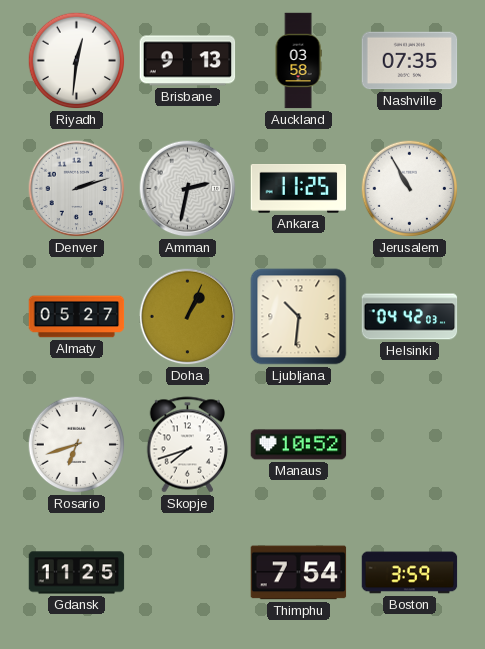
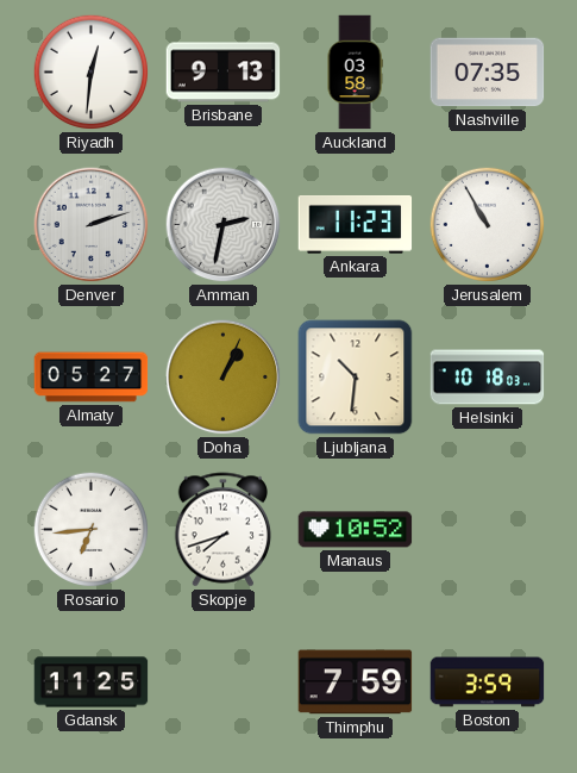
Ankara: 11:25 -> 11:23
Helsinki: 04:42 -> 10:18
Rosario: 6:42 -> 6:44
Thimphu: 7:54 -> 7:59
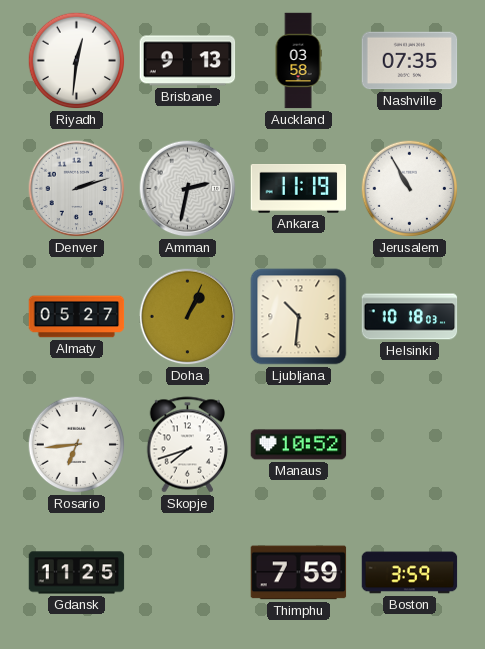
Ankara: 11:23 -> 11:19
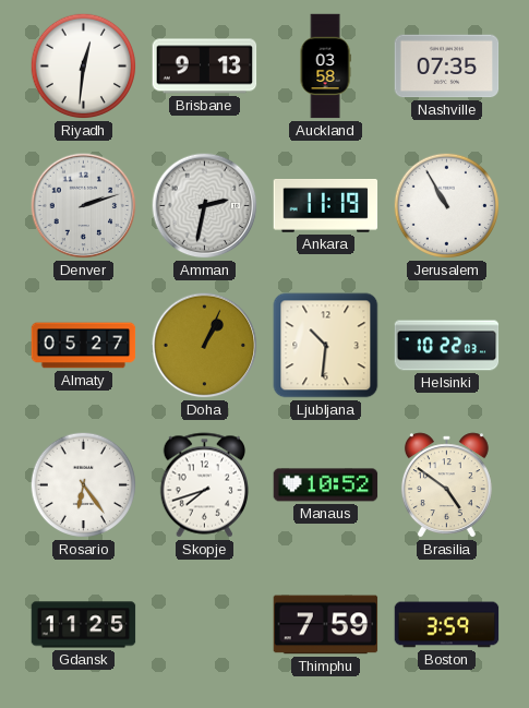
Helsinki: 10:18 -> 10:22
Rosario: 6:44 -> 6:24
Brasilia: none -> 4:51
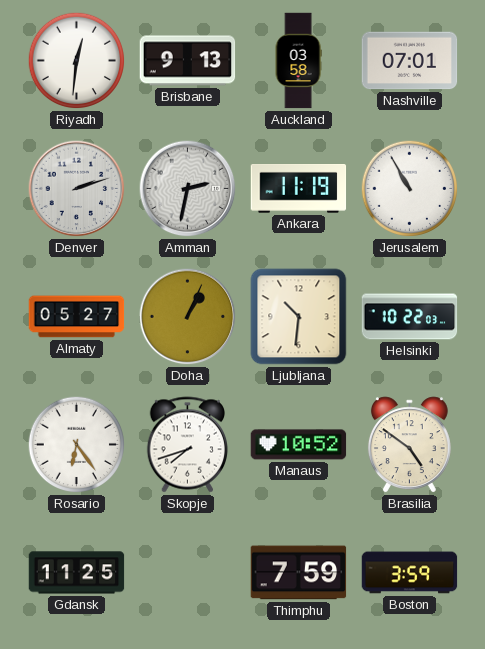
Nashville: 07:35 -> 07:01
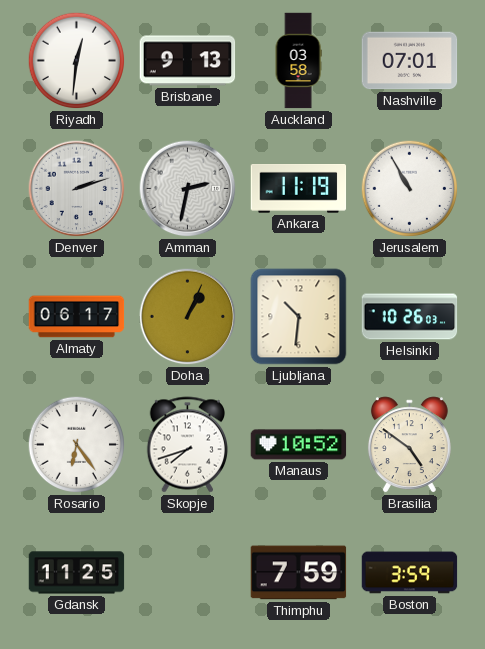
Almaty: 05:27 -> 06:17
Helsinki: 10:22 -> 10:26
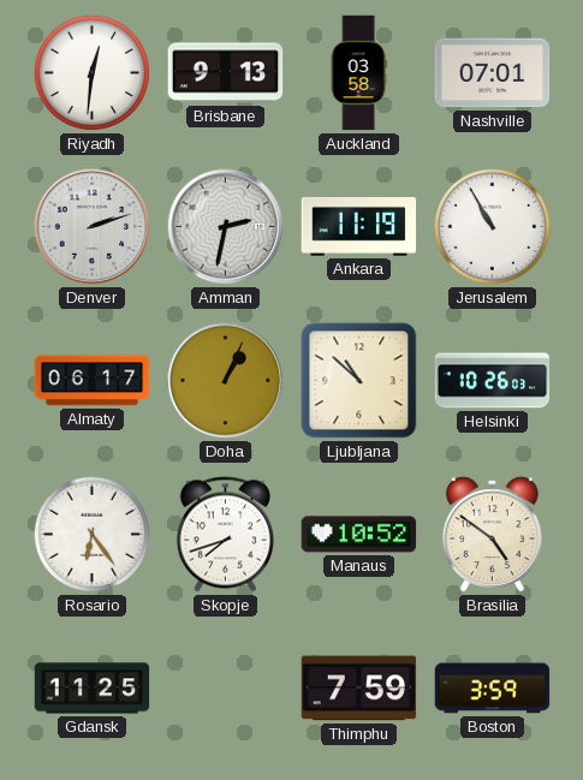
Ljubljana: 10:31 -> 10:52
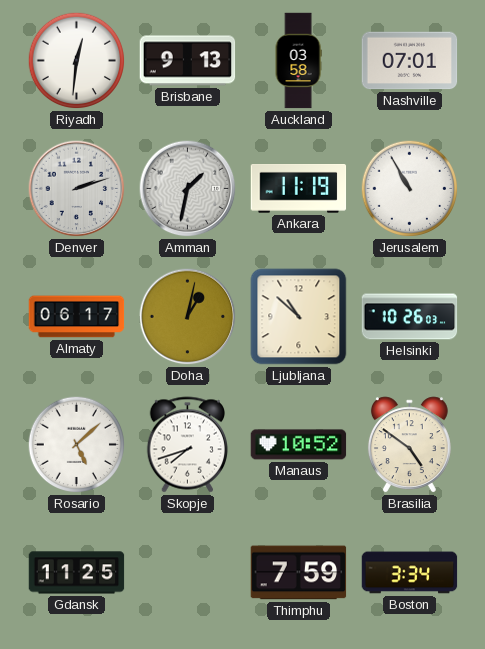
Amman: 2:32 -> 1:32
Doha: 1:04 -> 1:02
Rosario: 6:24 -> 5:08
Boston: 3:59 -> 3:34
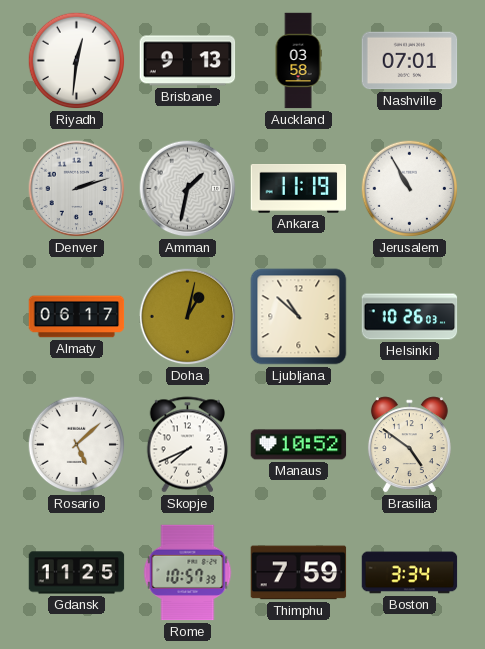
Skopje: 7:42 -> 7:41
Rome: none -> 10:57
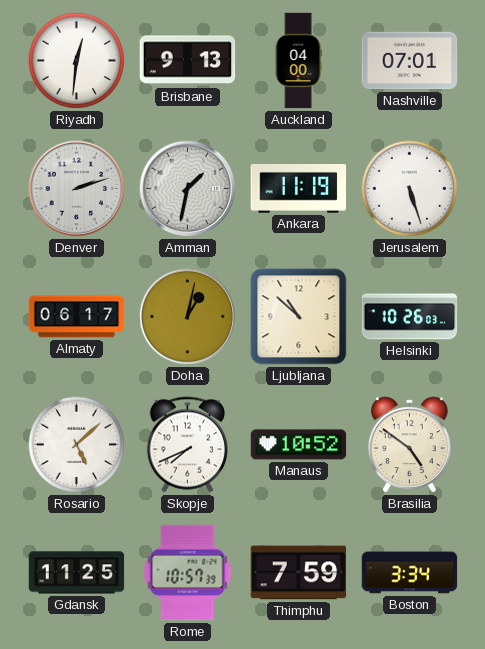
Auckland: 03:58 -> 04:00
Jerusalem: 10:55 -> 5:27
